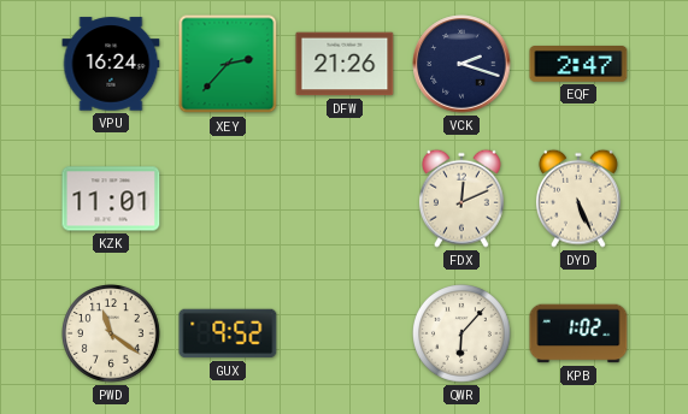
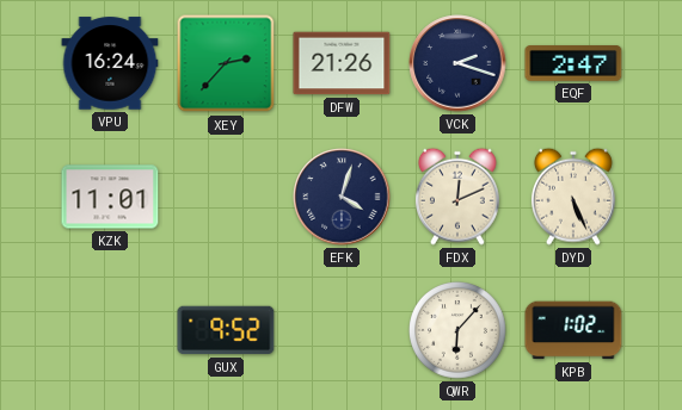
EFK: none -> 4:03
PWD: 11:21 -> none
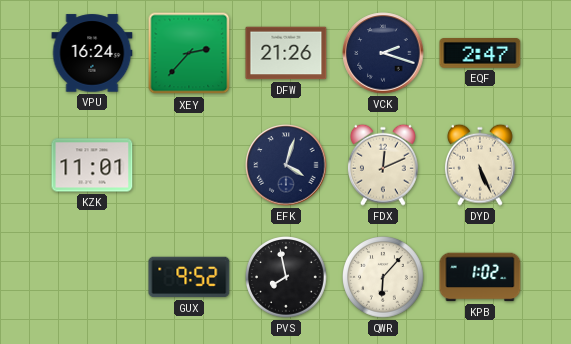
PVS: none -> 7:58
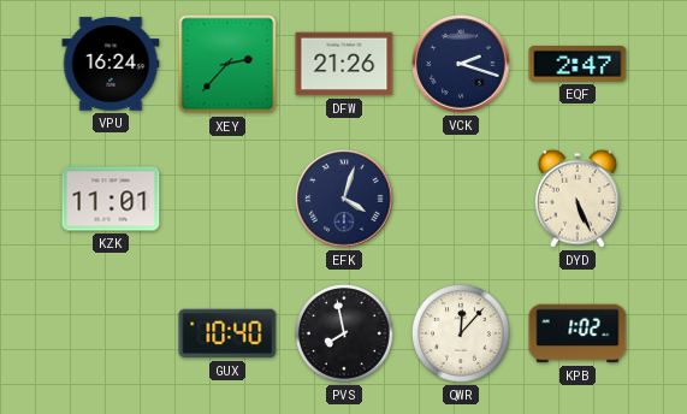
FDX: 12:11 -> none
GUX: 9:52 -> 10:40
QWR: 6:07 -> 12:07
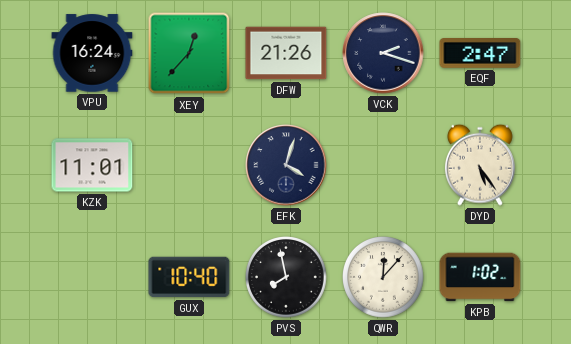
XEY: 2:37 -> 12:37
DYD: 5:26 -> 5:24
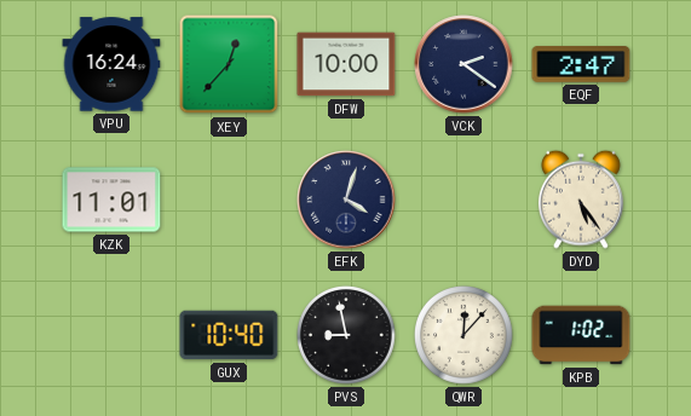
DFW: 21:26 -> 10:00
VCK: 2:18 -> 2:21
PVS: 7:58 -> 8:58
